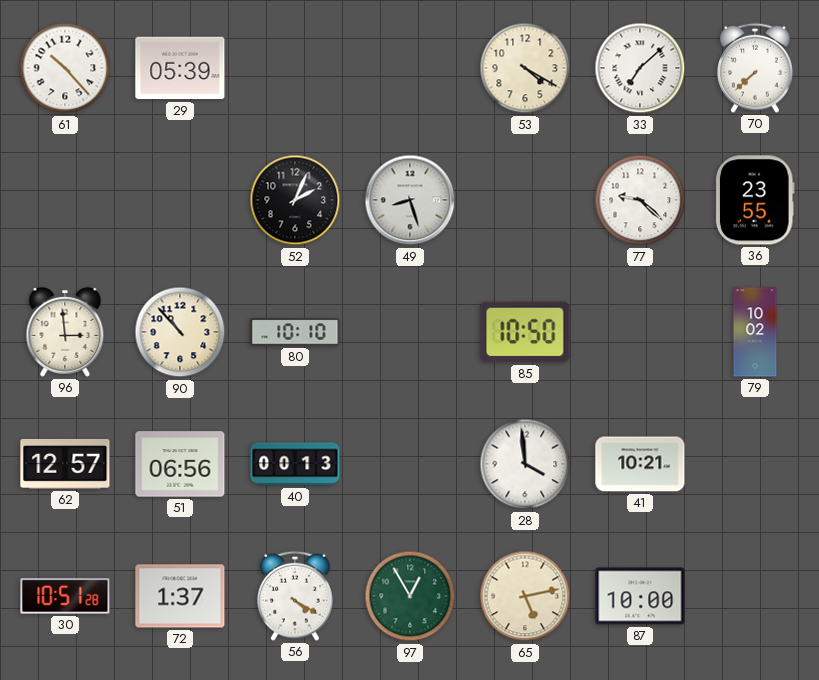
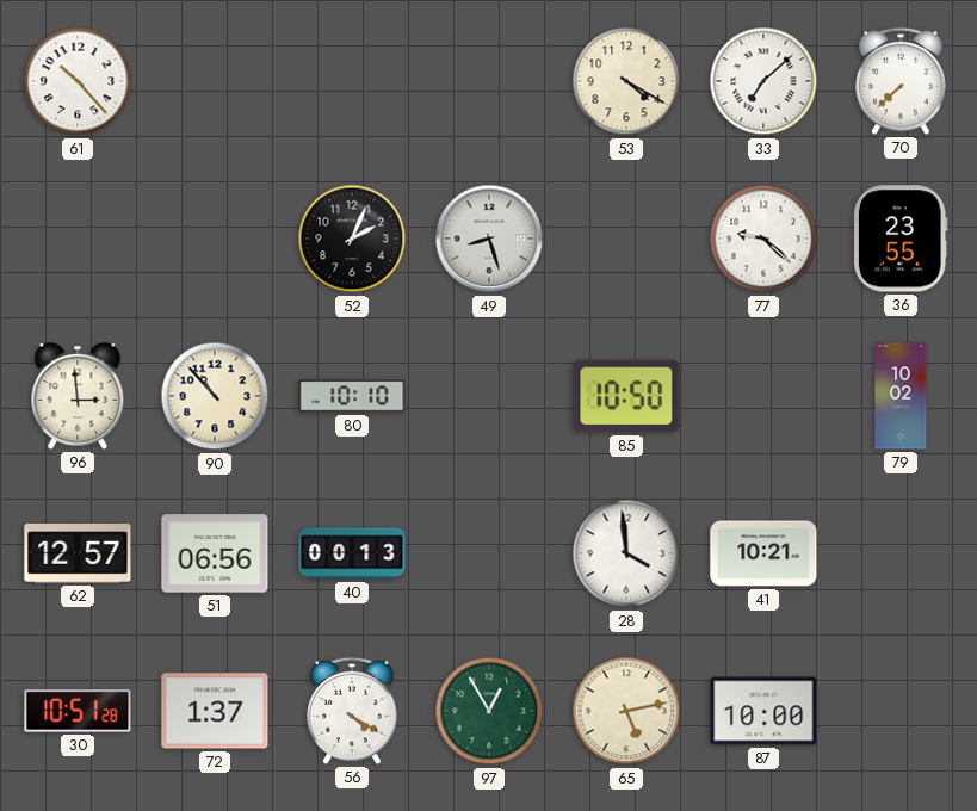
29: 05:39 -> none
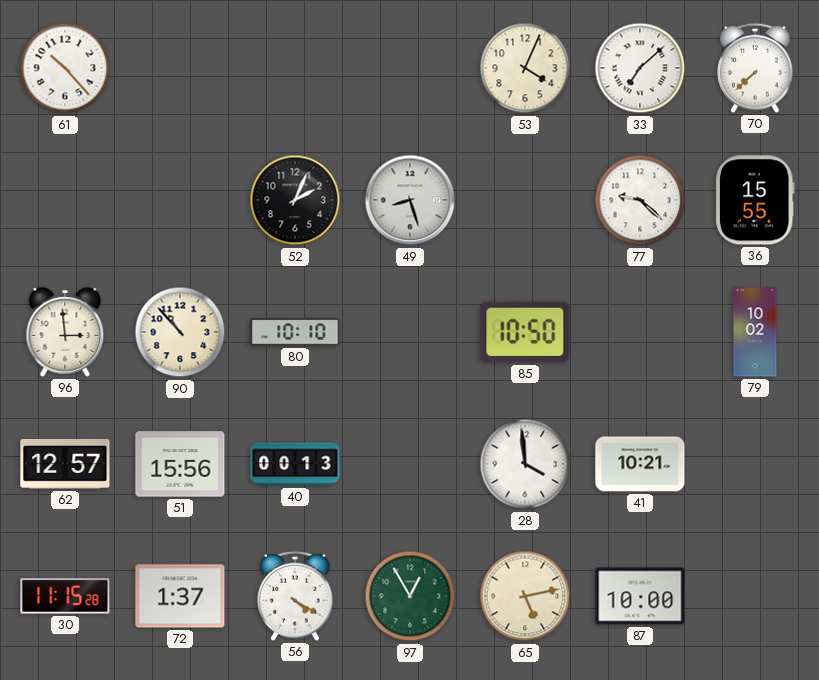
53: 4:20 -> 4:04
36: 23:55 -> 15:55
51: 06:56 -> 15:56
30: 10:51 -> 11:15
